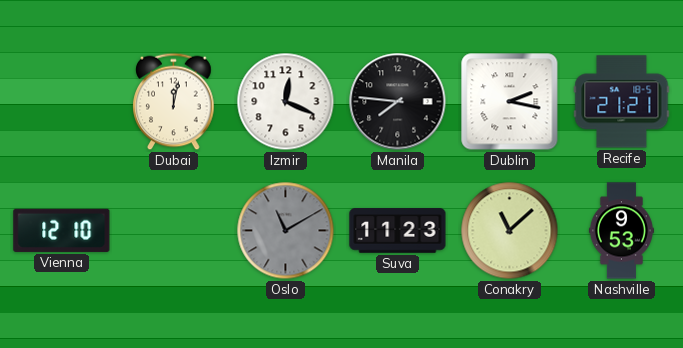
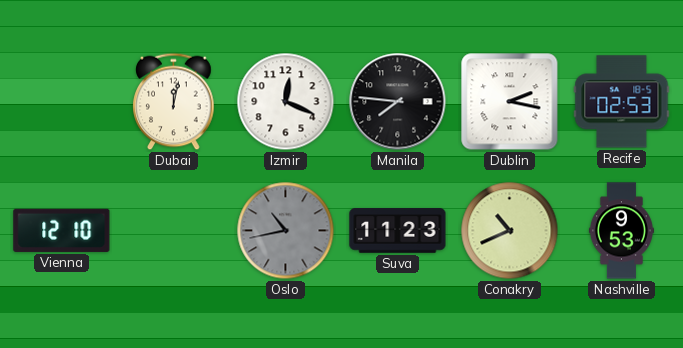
Recife: 21:21 -> 02:53
Oslo: 11:10 -> 10:43
Conakry: 11:08 -> 10:41
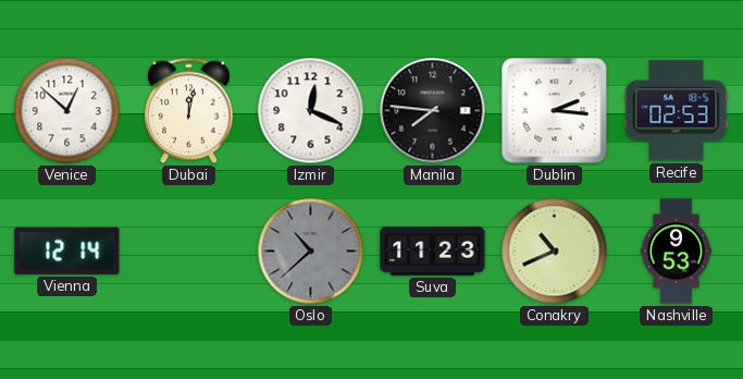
Venice: none -> 12:52
Dublin: 2:17 -> 2:16
Vienna: 12:10 -> 12:14
Oslo: 10:43 -> 10:38
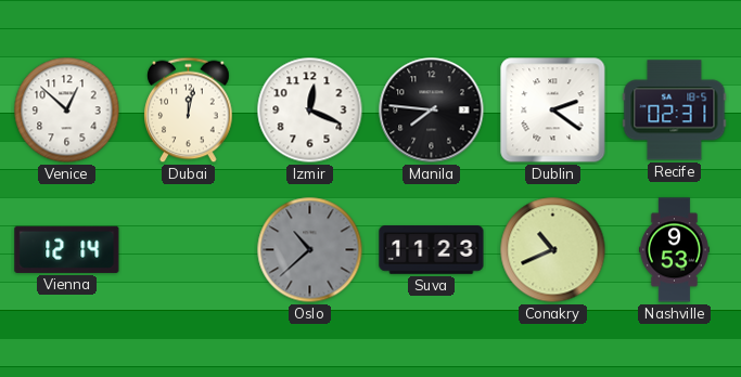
Dublin: 2:16 -> 2:21
Recife: 02:53 -> 02:31
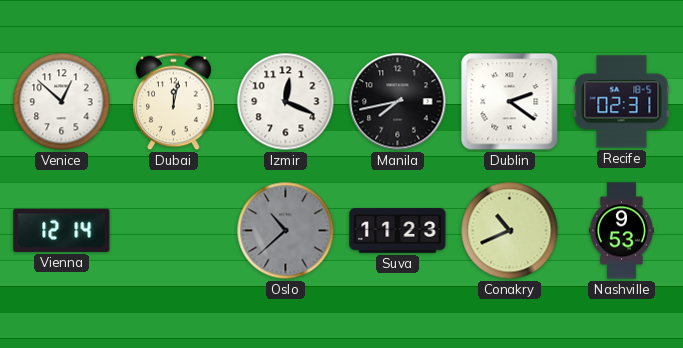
Manila: 7:46 -> 7:43
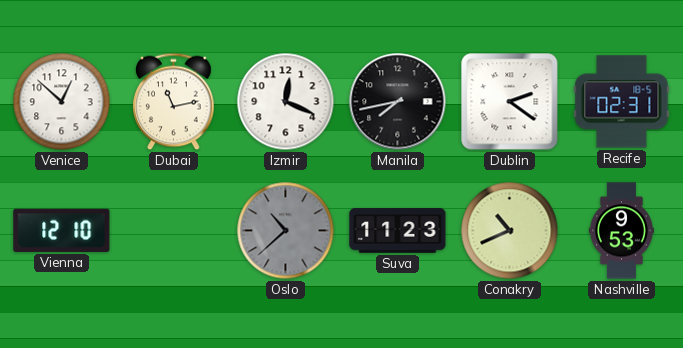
Dubai: 12:02 -> 11:13
Vienna: 12:14 -> 12:10
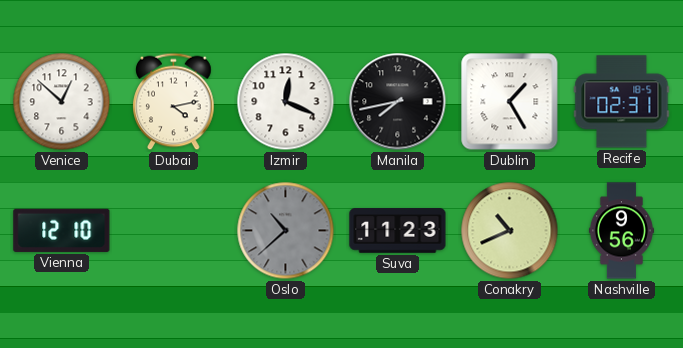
Dubai: 11:13 -> 4:13
Dublin: 2:21 -> 1:25
Nashville: 9:53 -> 9:56
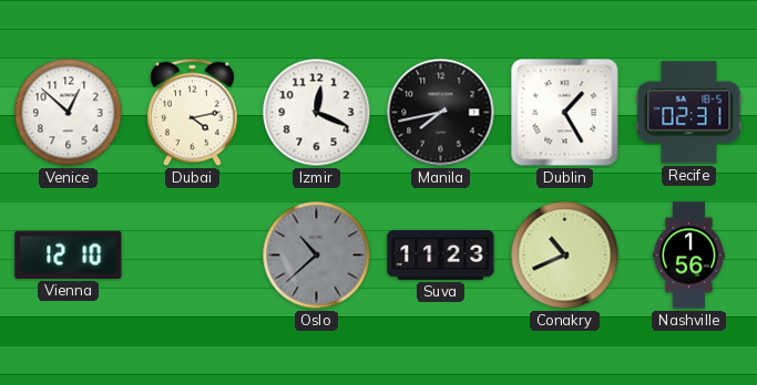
Nashville: 9:56 -> 1:56
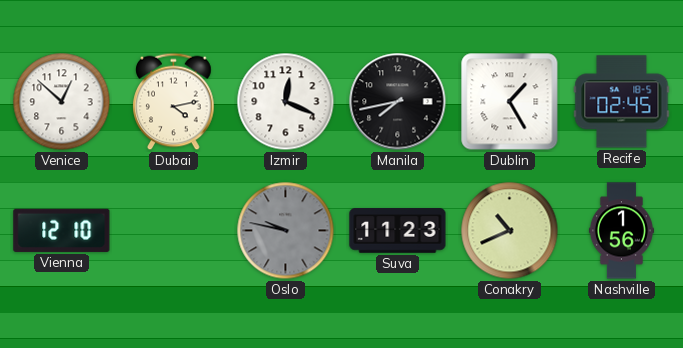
Recife: 02:31 -> 02:45
Oslo: 10:38 -> 9:47
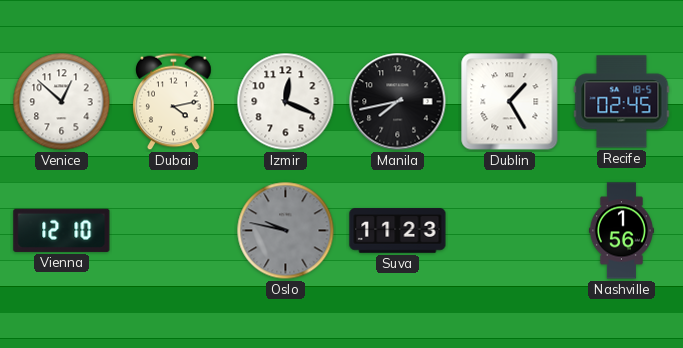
Conakry: 10:41 -> none
